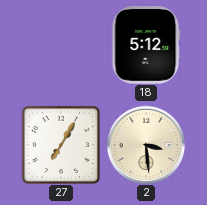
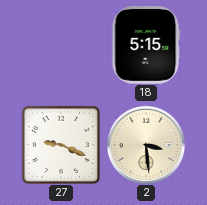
18: 5:12 -> 5:15
27: 7:05 -> 9:19
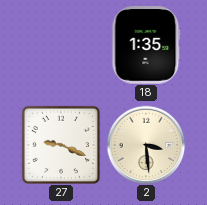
18: 5:15 -> 1:35
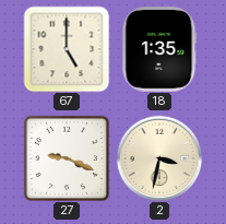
67: none -> 5:00
2: 3:29 -> 3:32
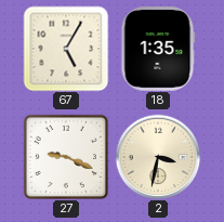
67: 5:00 -> 5:05
